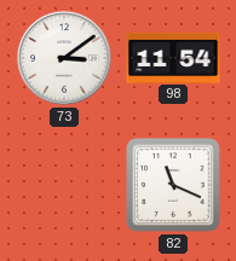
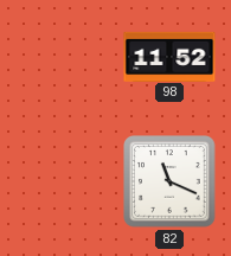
73: 3:09 -> none
98: 11:54 -> 11:52
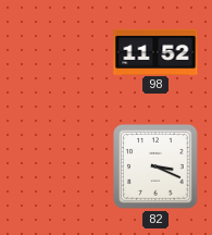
82: 11:19 -> 3:19
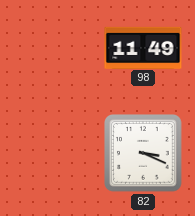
98: 11:52 -> 11:49
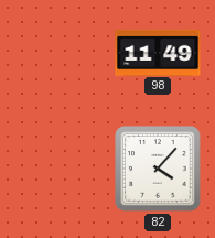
82: 3:19 -> 4:07
